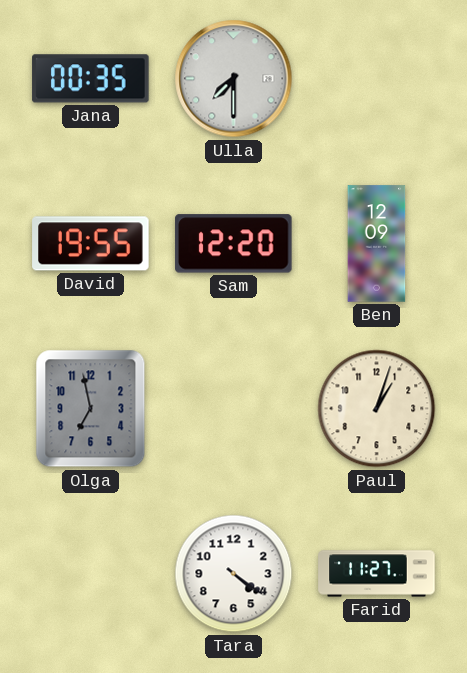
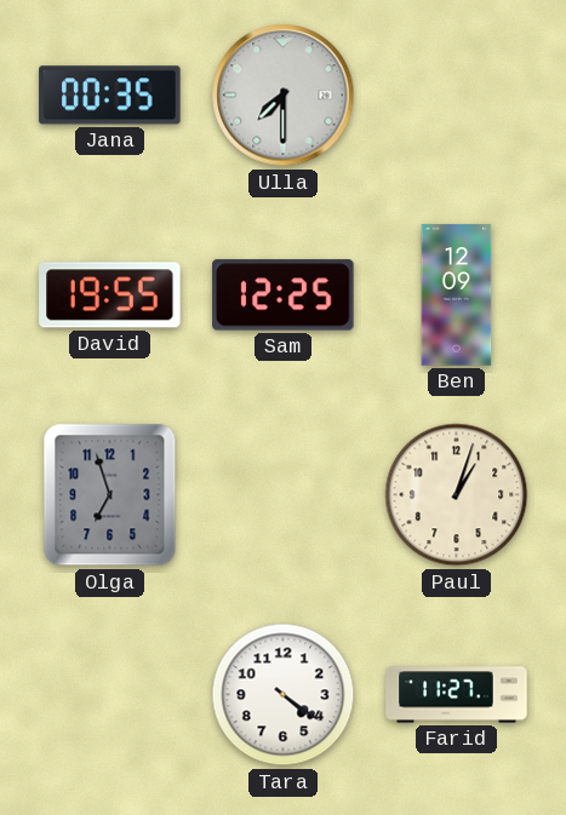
Sam: 12:20 -> 12:25
Olga: 6:58 -> 6:57
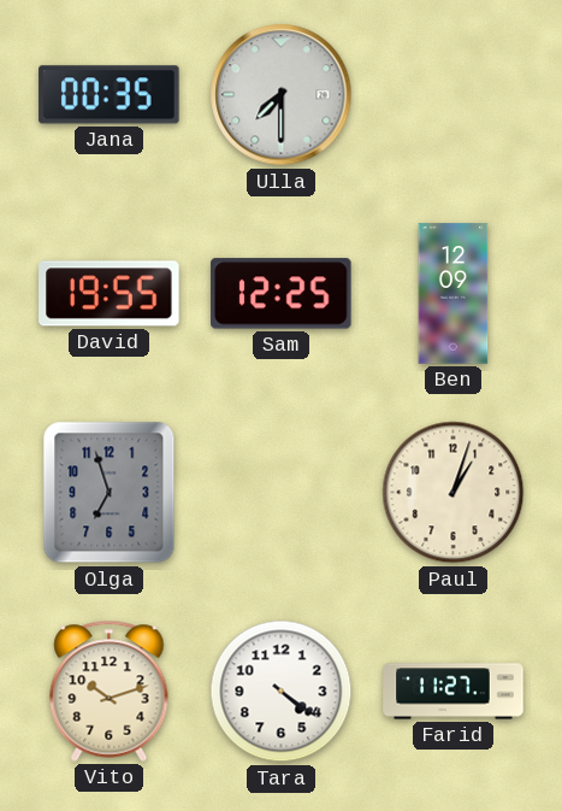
Vito: none -> 10:12
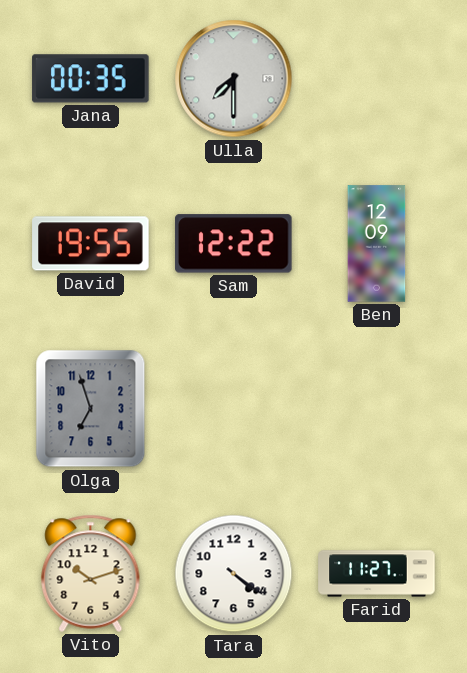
Sam: 12:25 -> 12:22
Paul: 1:03 -> none
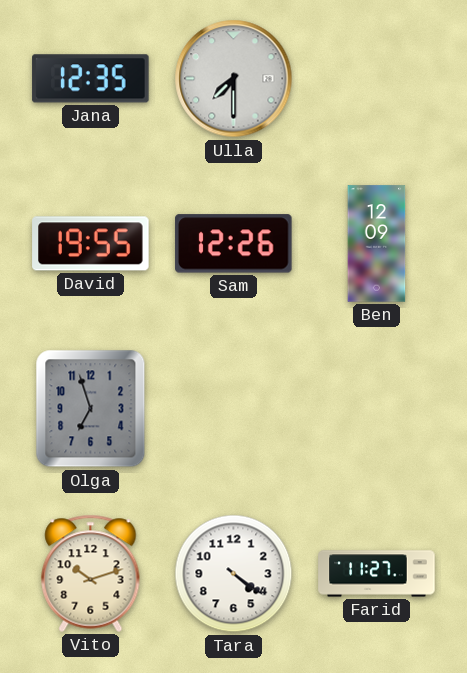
Jana: 00:35 -> 12:35
Sam: 12:22 -> 12:26
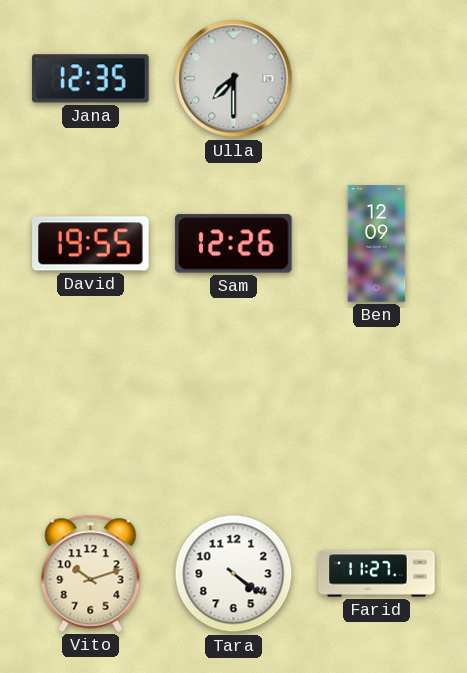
Olga: 6:57 -> none
